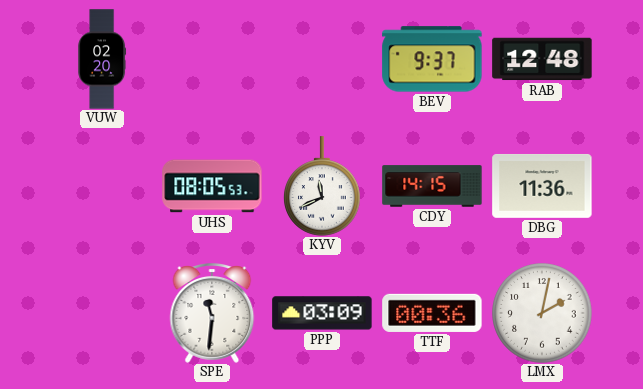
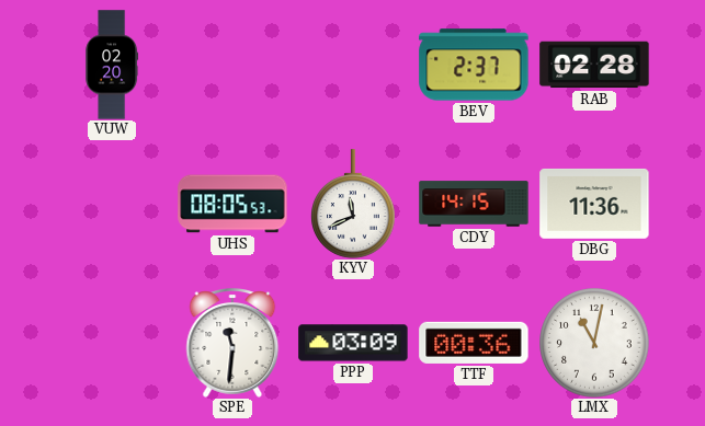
BEV: 9:37 -> 2:37
RAB: 12:48 -> 02:28
LMX: 2:02 -> 11:02
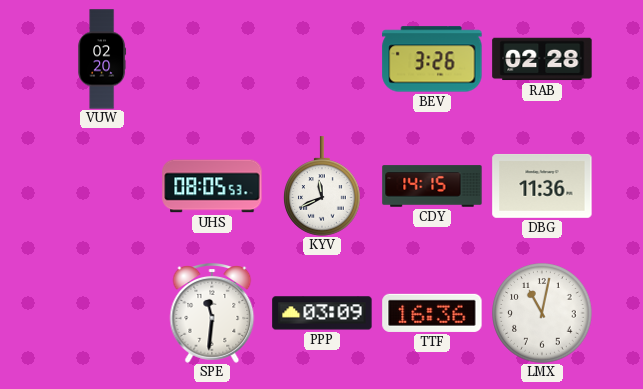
BEV: 2:37 -> 3:26
TTF: 00:36 -> 16:36
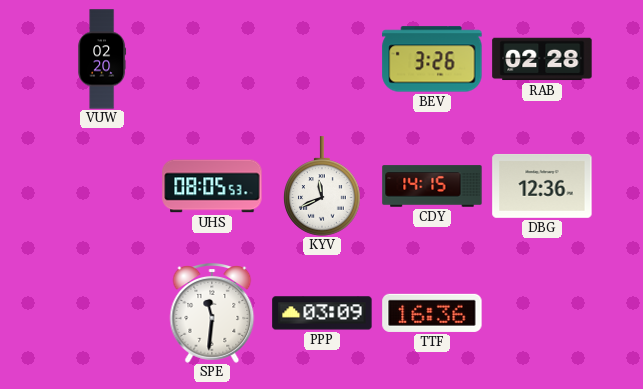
DBG: 11:36 -> 12:36
LMX: 11:02 -> none
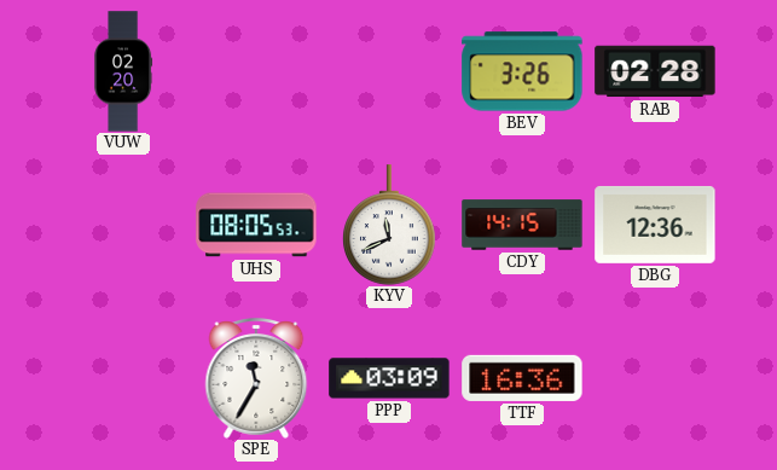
SPE: 11:31 -> 11:35
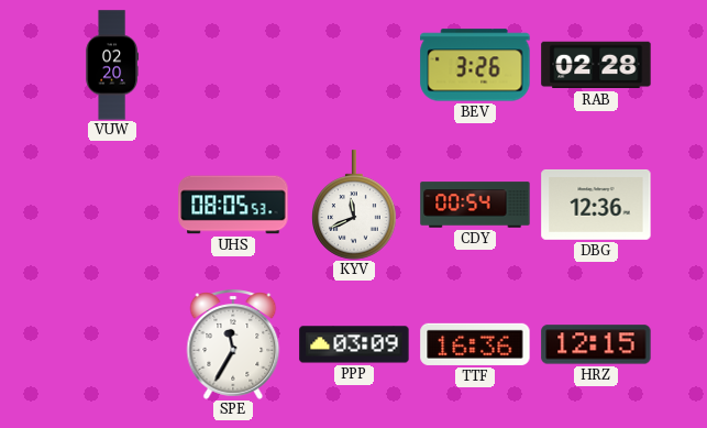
CDY: 14:15 -> 00:54
HRZ: none -> 12:15
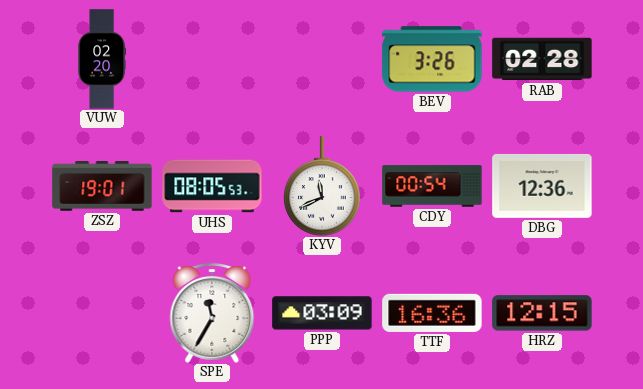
ZSZ: none -> 19:01
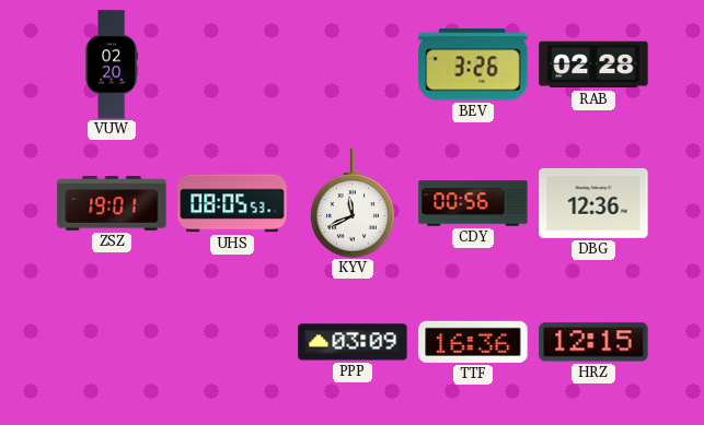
CDY: 00:54 -> 00:56
SPE: 11:35 -> none
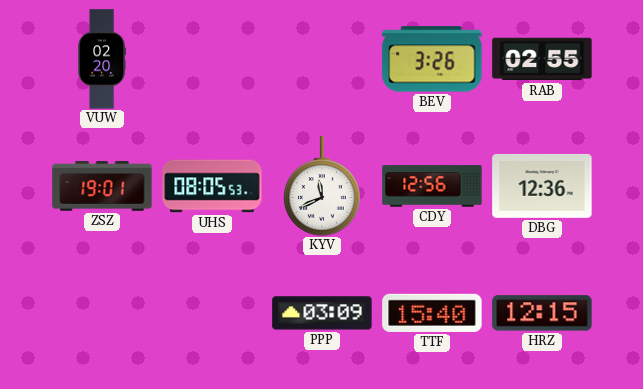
RAB: 02:28 -> 02:55
CDY: 00:56 -> 12:56
TTF: 16:36 -> 15:40
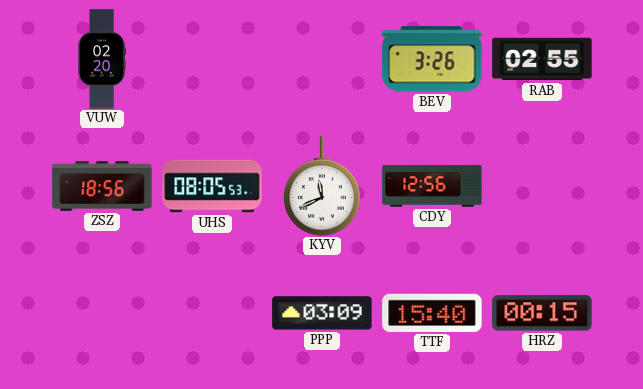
ZSZ: 19:01 -> 18:56
DBG: 12:36 -> none
HRZ: 12:15 -> 00:15
